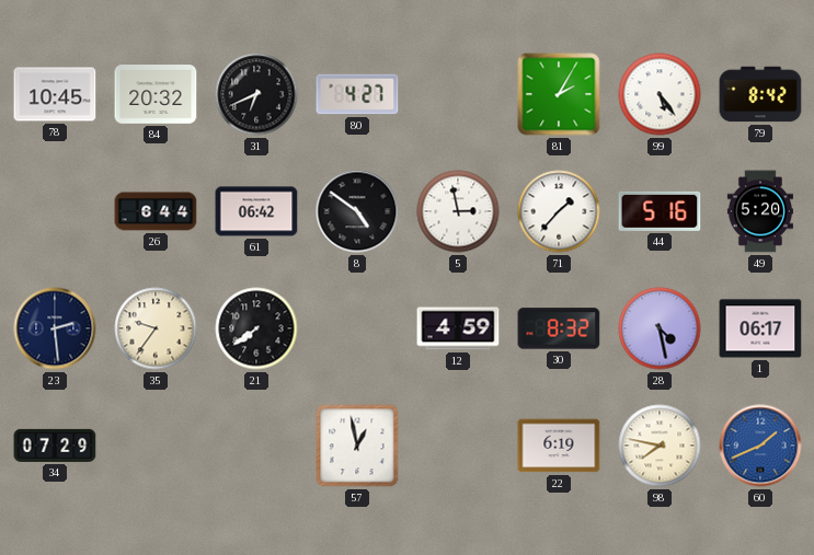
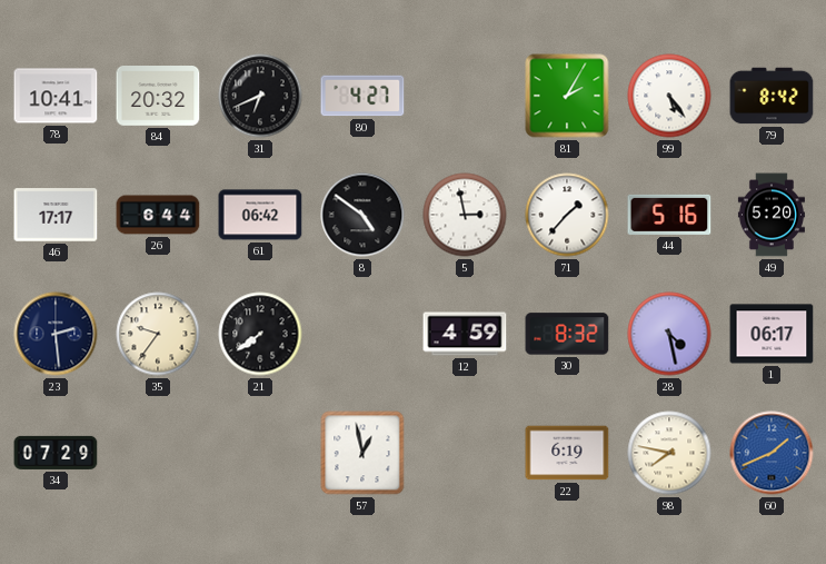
78: 10:45 -> 10:41
46: none -> 17:17
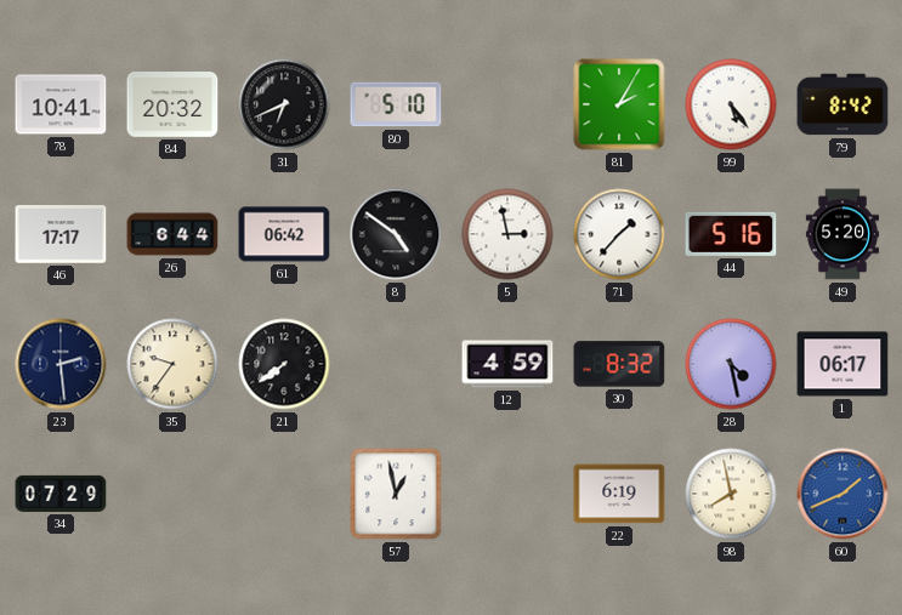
80: 4:27 -> 5:10
98: 7:47 -> 7:58
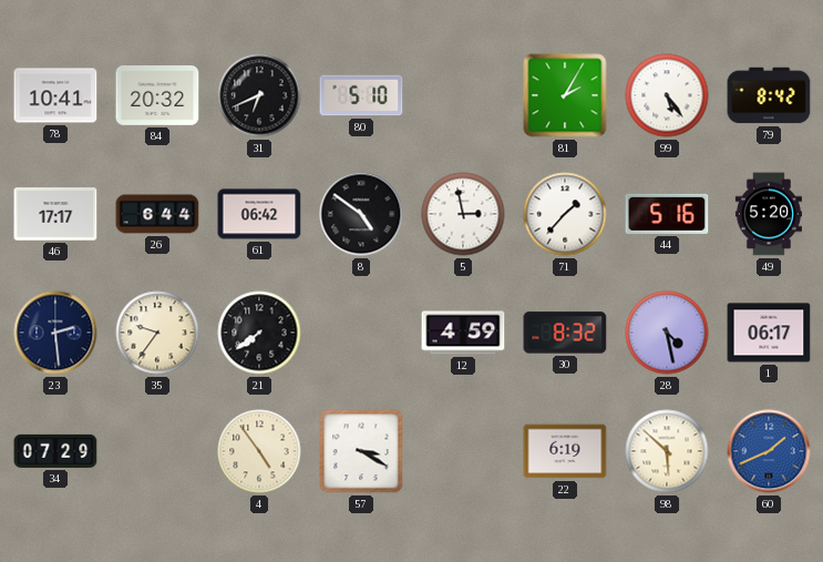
4: none -> 4:54
57: 12:58 -> 3:20
98: 7:58 -> 5:52
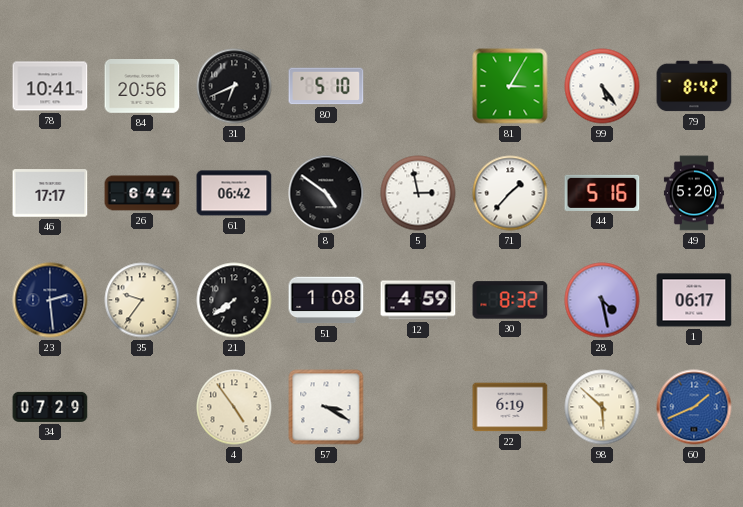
84: 20:32 -> 20:56
81: 2:05 -> 3:05
51: none -> 1:08
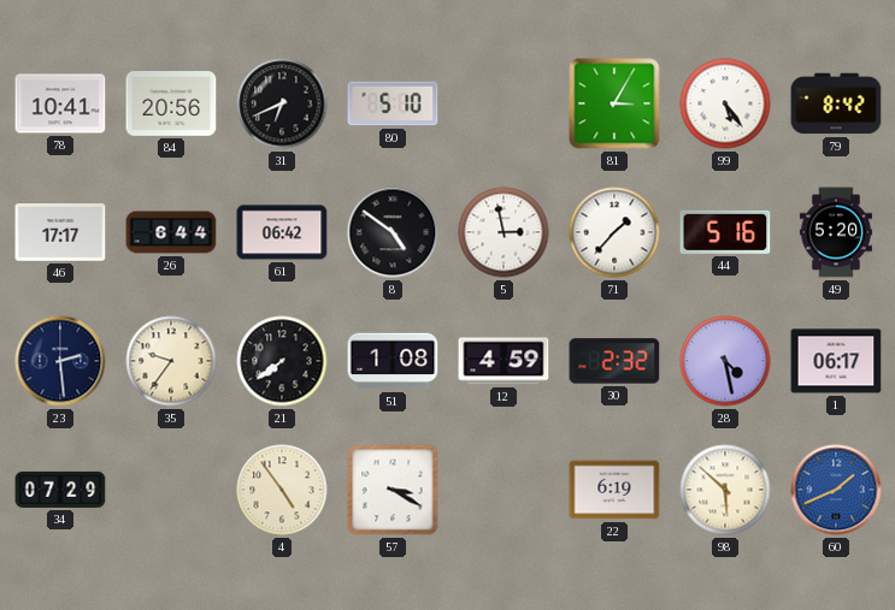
30: 8:32 -> 2:32
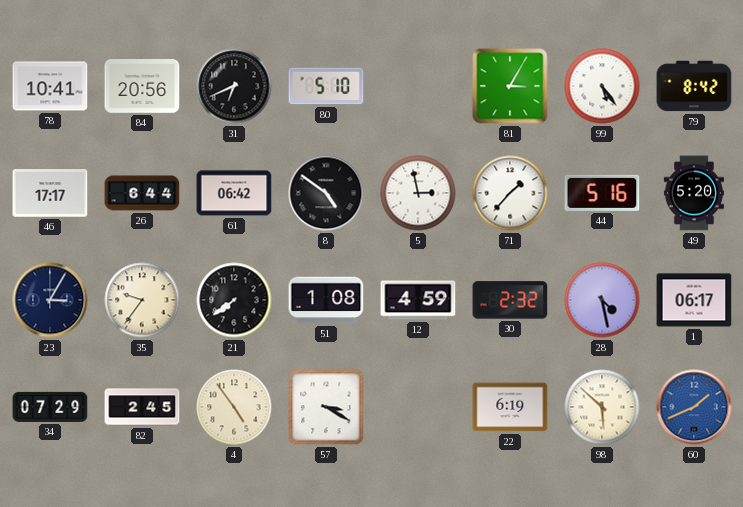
23: 2:29 -> 3:05
82: none -> 2:45
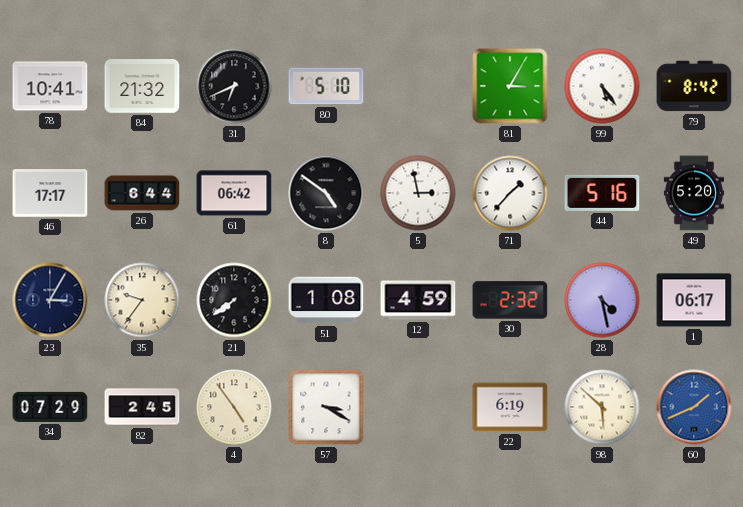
84: 20:56 -> 21:32
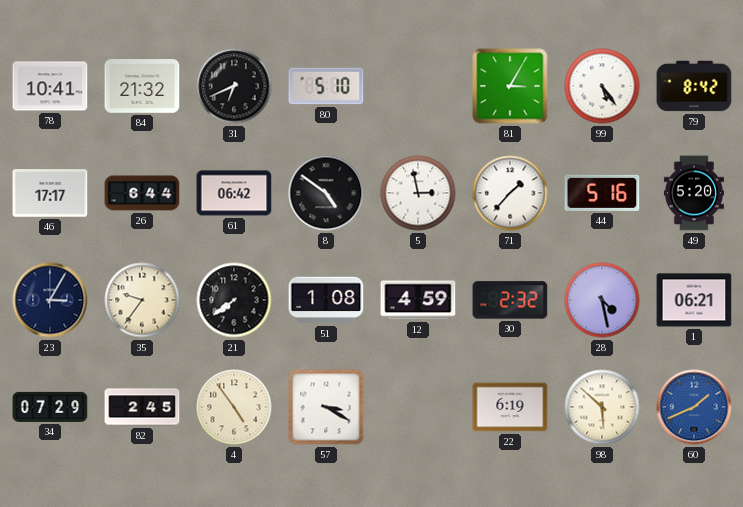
1: 06:17 -> 06:21
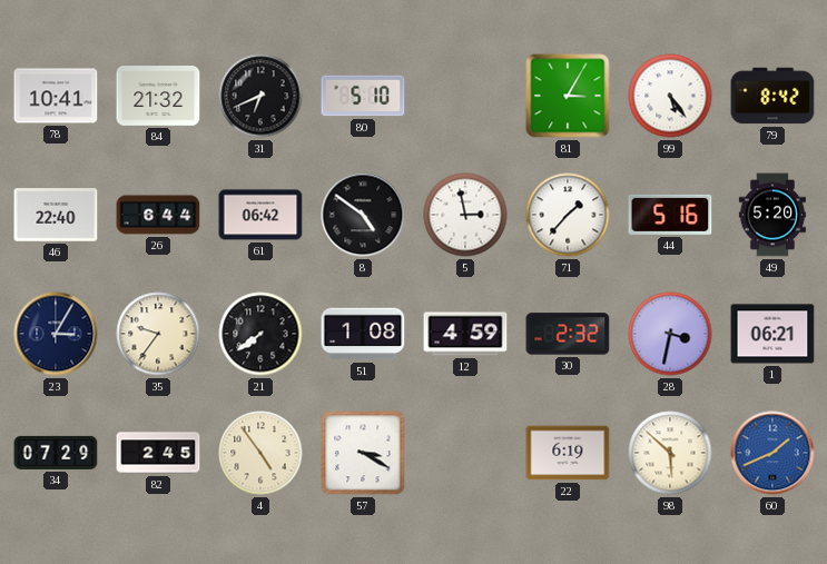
46: 17:17 -> 22:40
28: 4:28 -> 3:32
